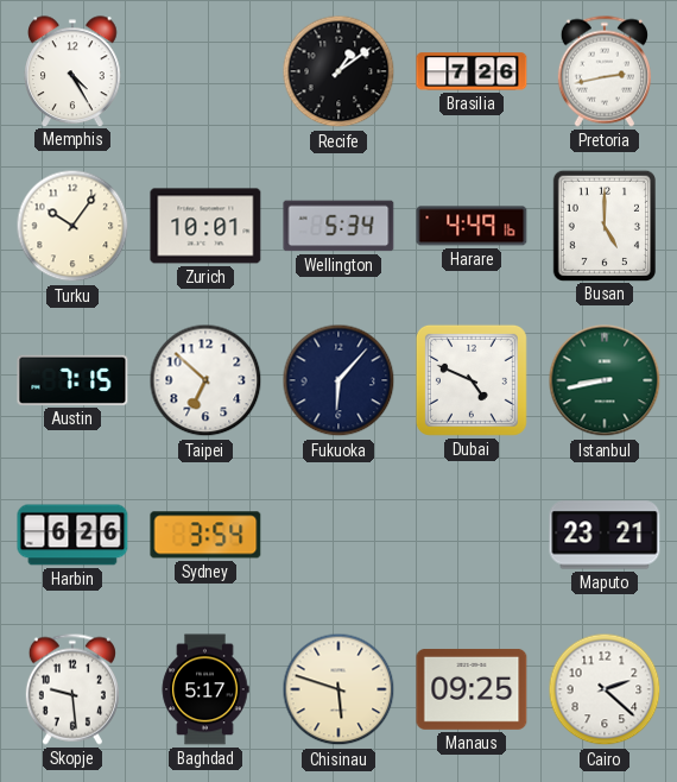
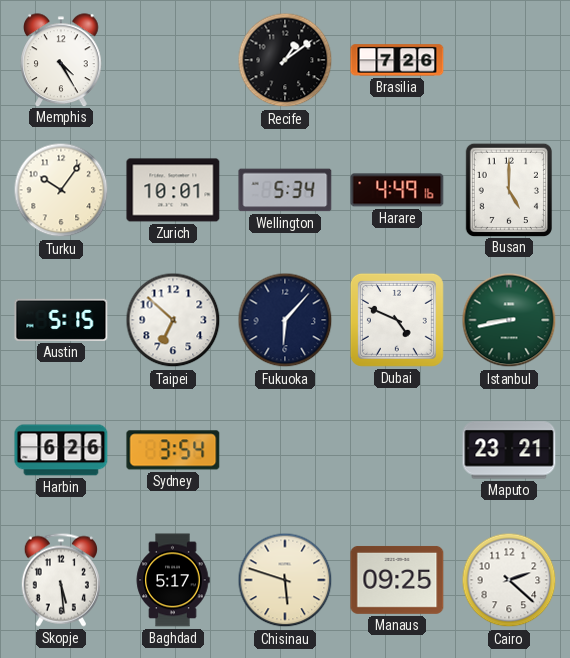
Pretoria: 2:43 -> none
Austin: 7:15 -> 5:15
Skopje: 9:29 -> 5:29
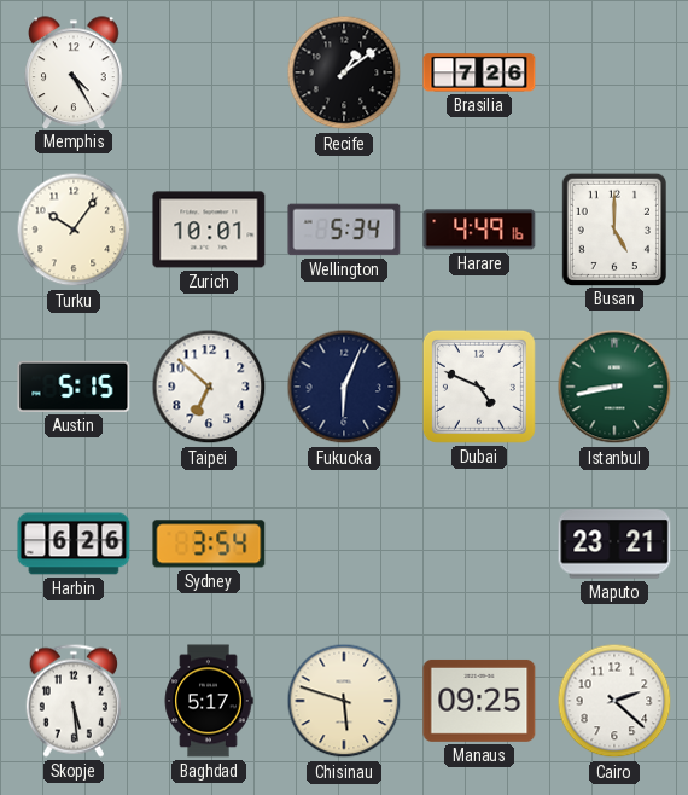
Fukuoka: 6:07 -> 6:04
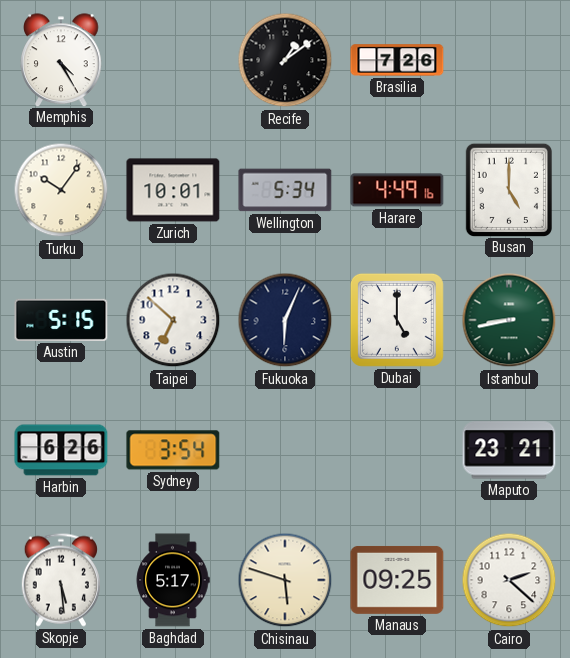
Dubai: 4:49 -> 5:00
